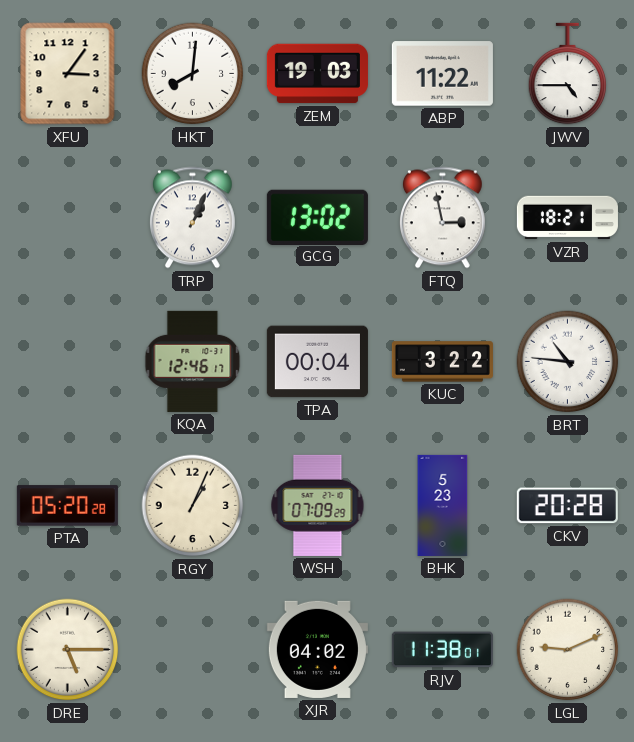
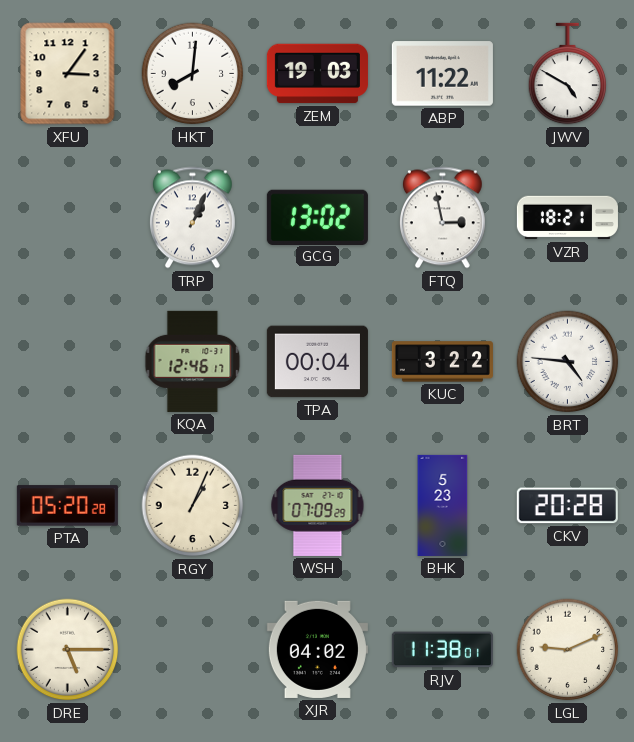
JWV: 4:45 -> 4:50
BRT: 10:46 -> 4:46
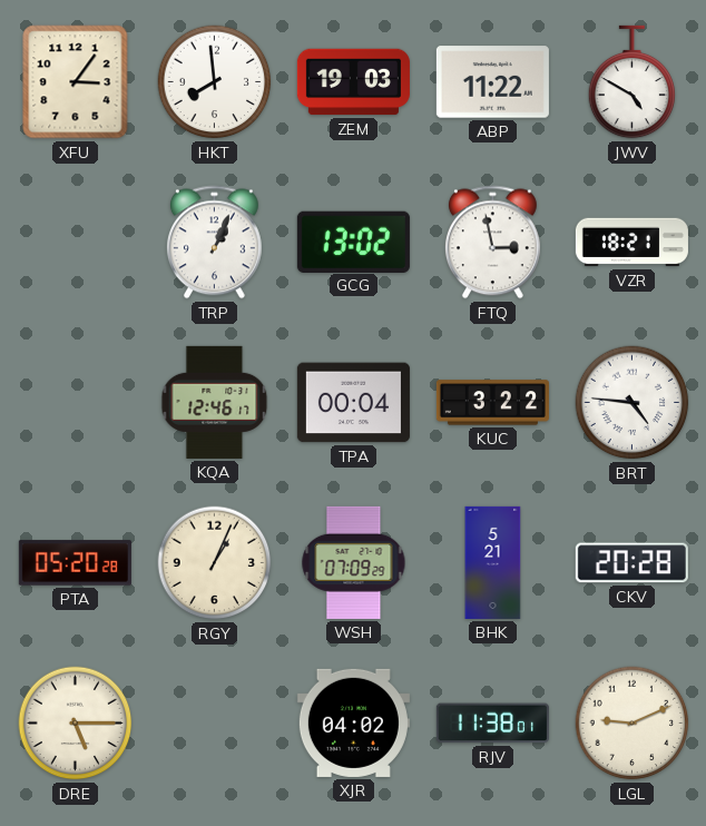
HKT: 8:01 -> 7:59
BHK: 5:23 -> 5:21
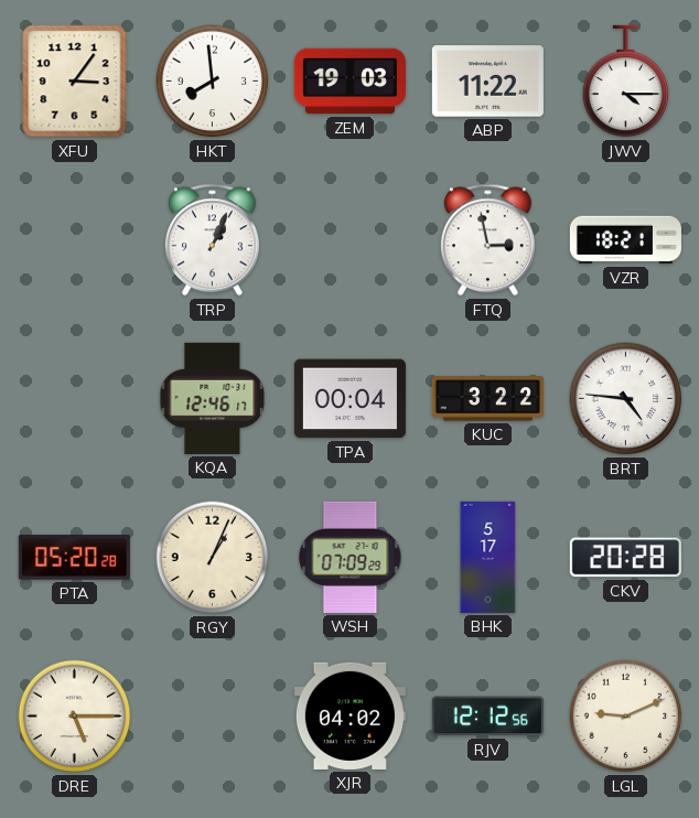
JWV: 4:50 -> 4:15
GCG: 13:02 -> none
BHK: 5:21 -> 5:17
RJV: 11:38 -> 12:12
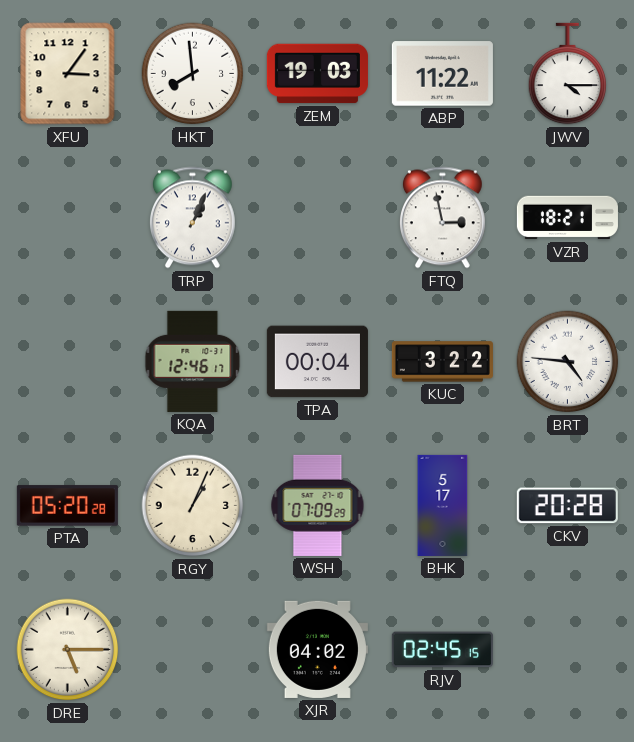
RJV: 12:12 -> 02:45
LGL: 9:11 -> none
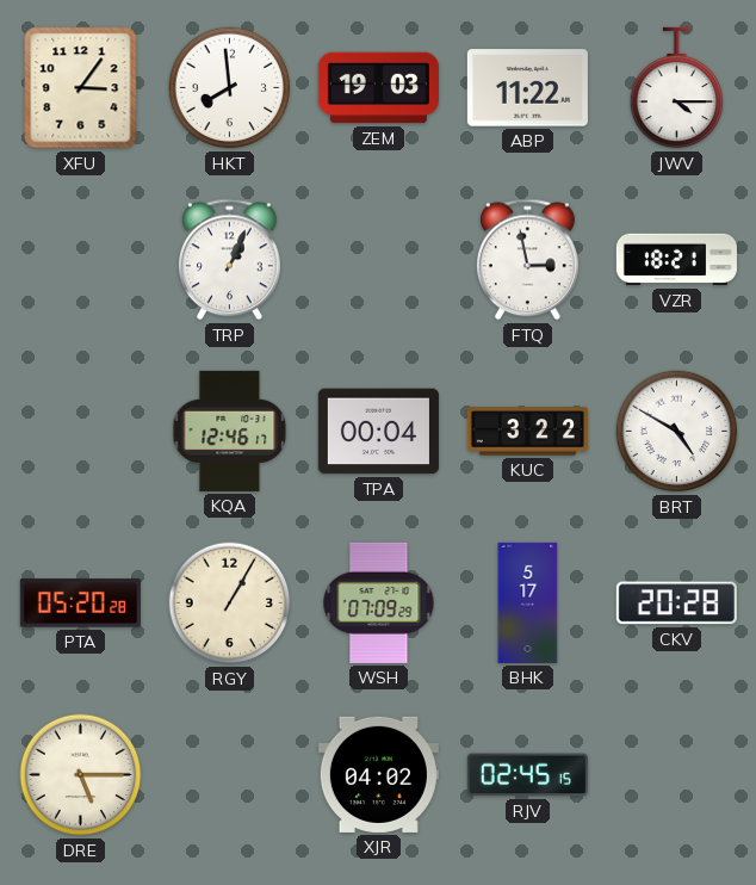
BRT: 4:46 -> 4:50
RGY: 1:04 -> 1:05
